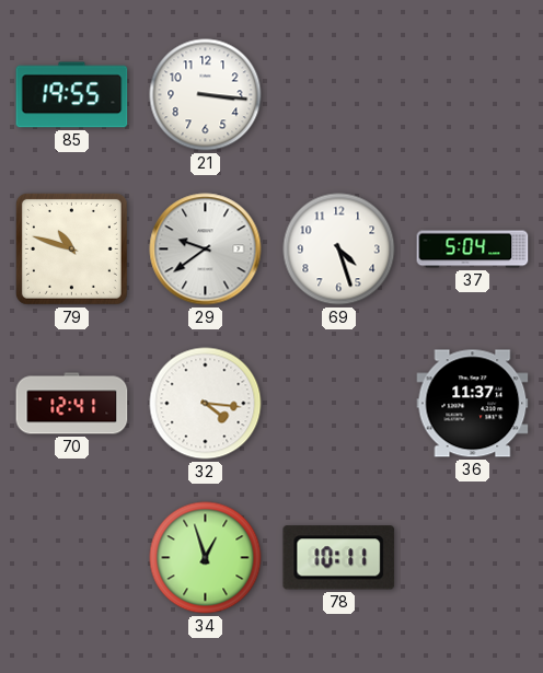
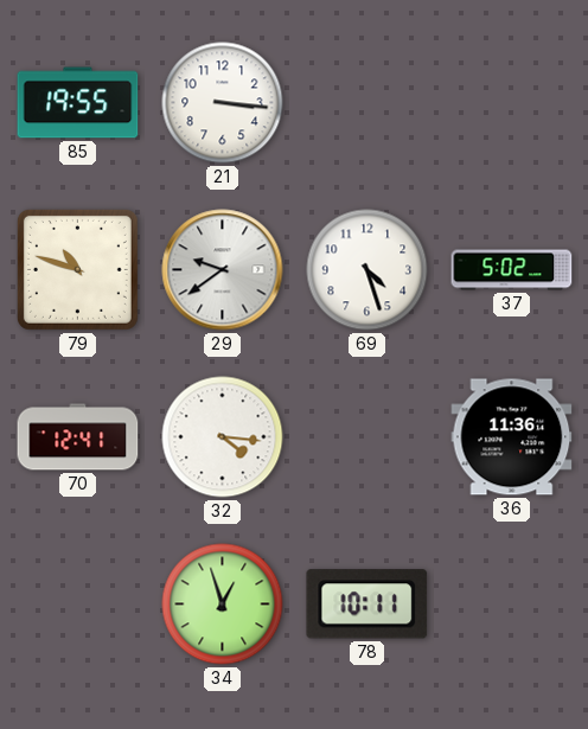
37: 5:04 -> 5:02
36: 11:37 -> 11:36
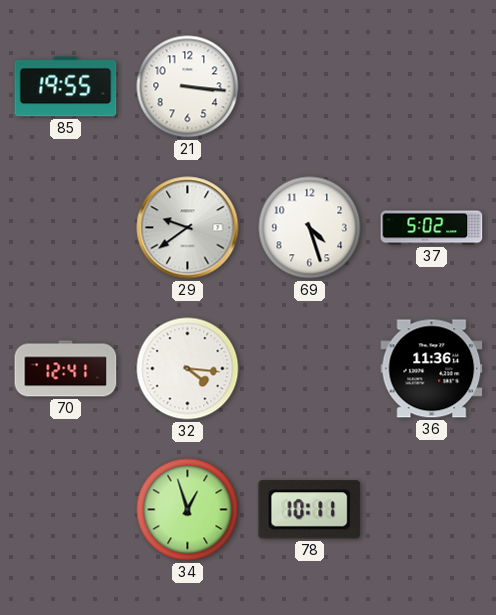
79: 10:48 -> none
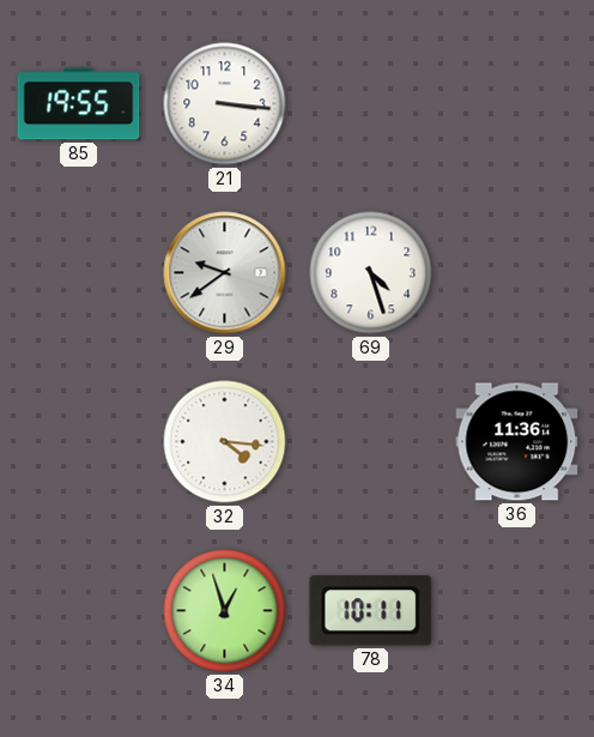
37: 5:02 -> none
70: 12:41 -> none
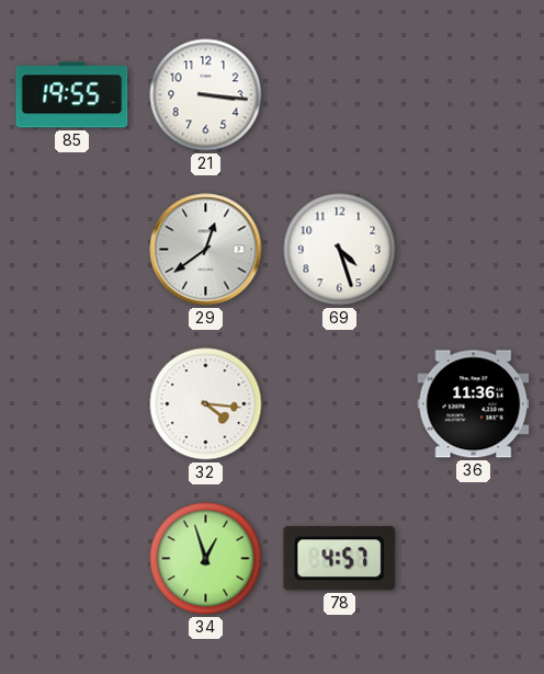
29: 9:39 -> 12:39
78: 10:11 -> 4:57
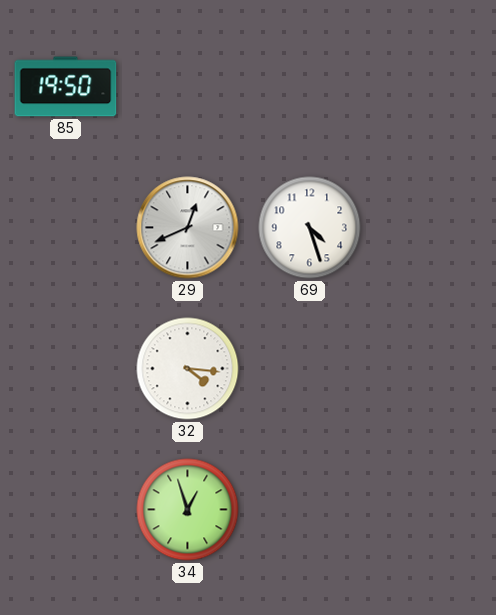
85: 19:55 -> 19:50
21: 3:16 -> none
29: 12:39 -> 12:41
36: 11:36 -> none
78: 4:57 -> none
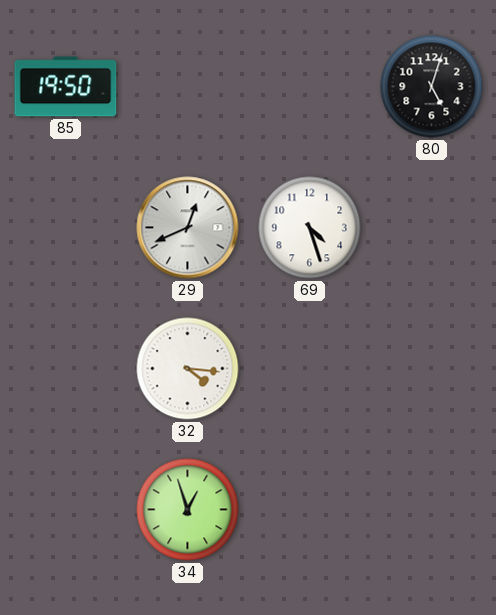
80: none -> 5:03
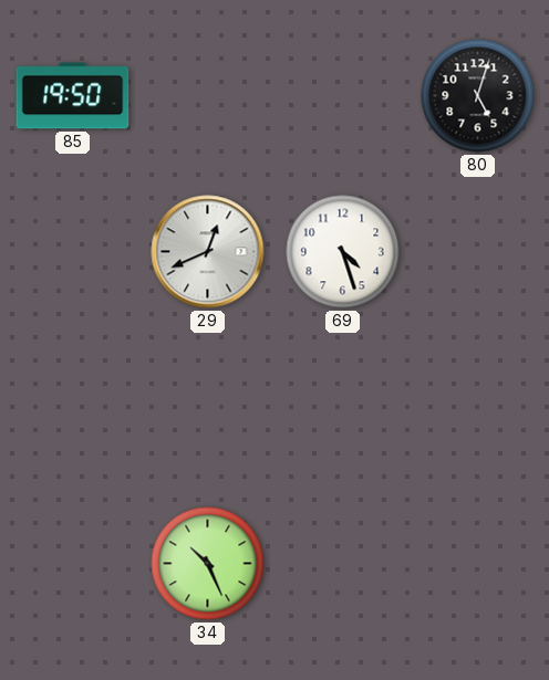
32: 4:16 -> none
34: 12:57 -> 10:26
